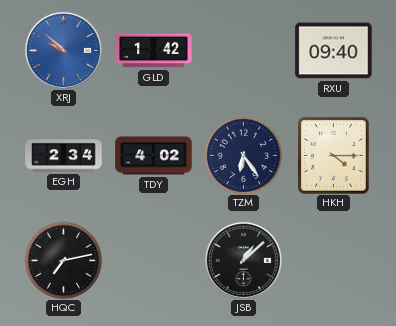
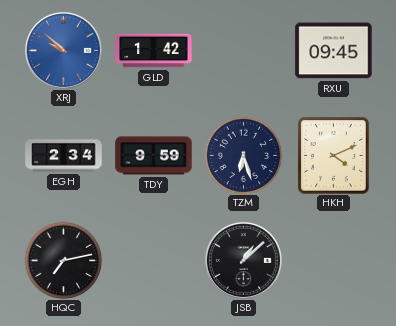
RXU: 09:40 -> 09:45
TDY: 4:02 -> 9:59
TZM: 6:24 -> 6:27
HKH: 4:15 -> 4:11
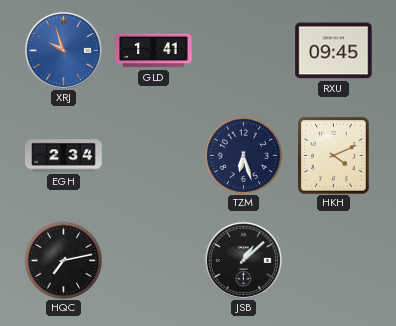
XRJ: 9:52 -> 9:57
GLD: 1:42 -> 1:41
TDY: 9:59 -> none
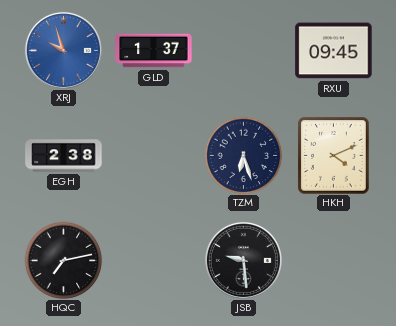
GLD: 1:41 -> 1:37
EGH: 2:34 -> 2:38
JSB: 1:08 -> 9:29
